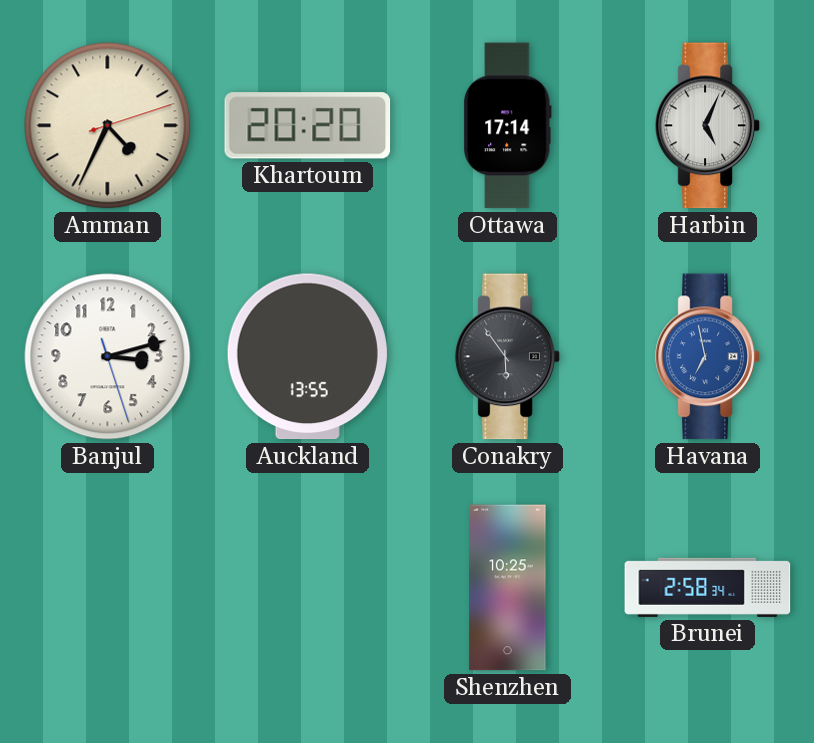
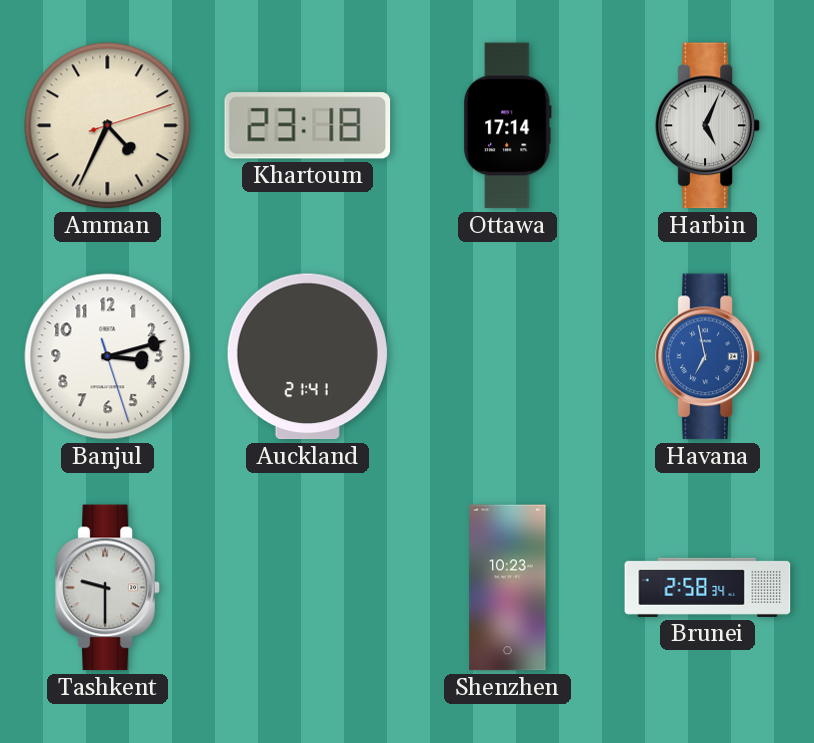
Khartoum: 20:20 -> 23:18
Auckland: 13:55 -> 21:41
Conakry: 5:54 -> none
Tashkent: none -> 9:30
Shenzhen: 10:25 -> 10:23
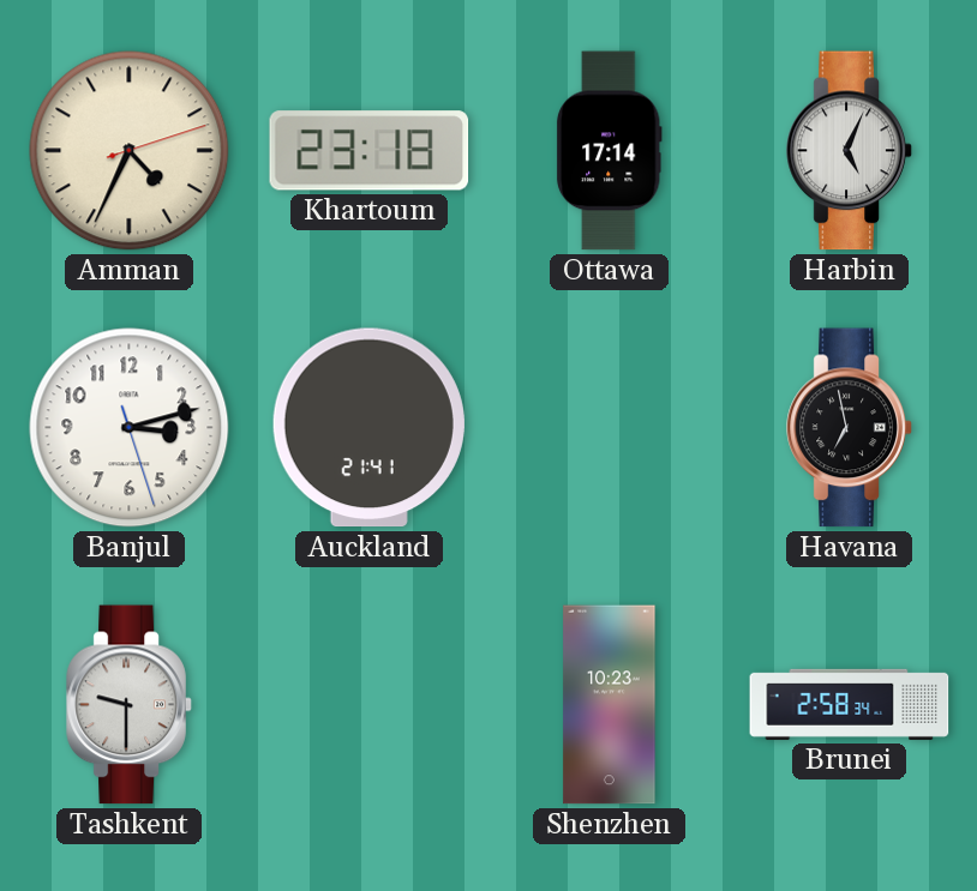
Havana dial: blue -> black
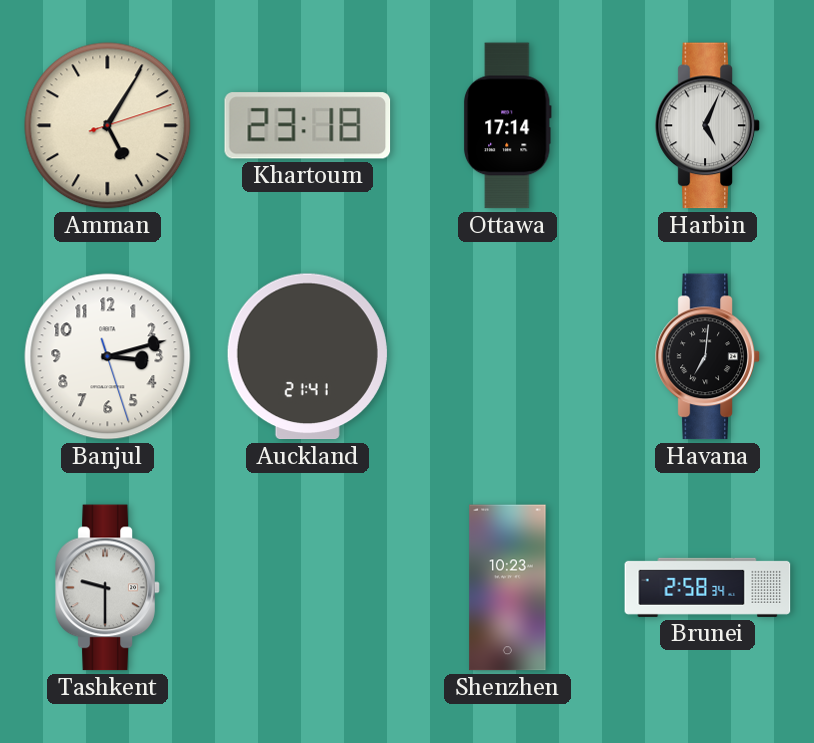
Amman: 4:34 -> 5:05
Havana: 6:58 -> 7:01
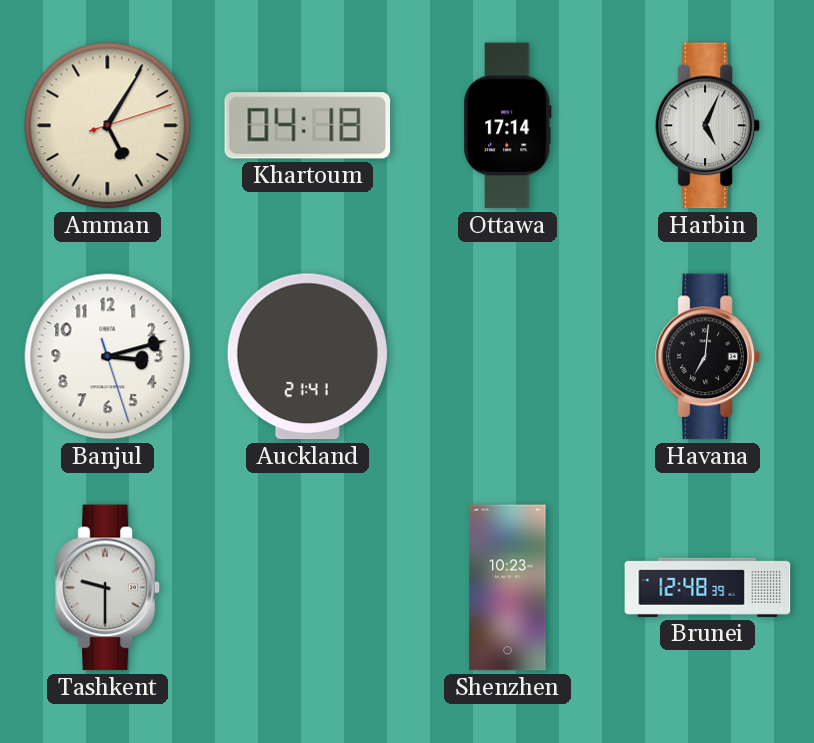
Khartoum: 23:18 -> 04:18
Brunei: 2:58 -> 12:48
